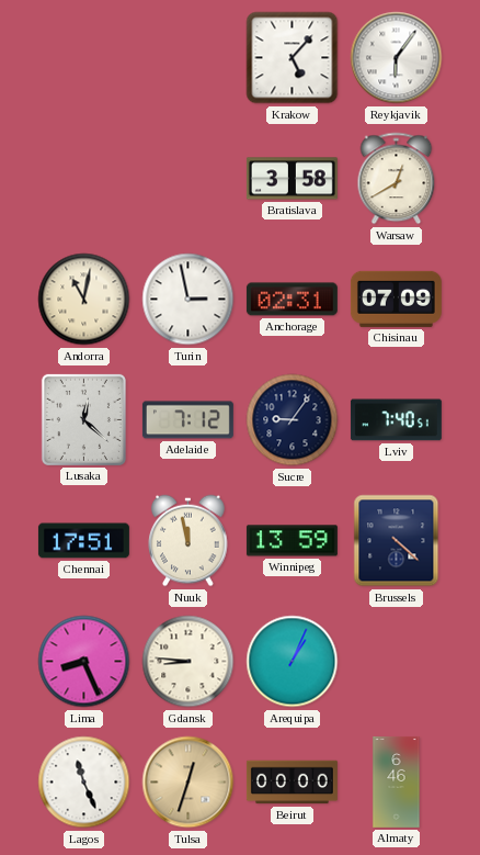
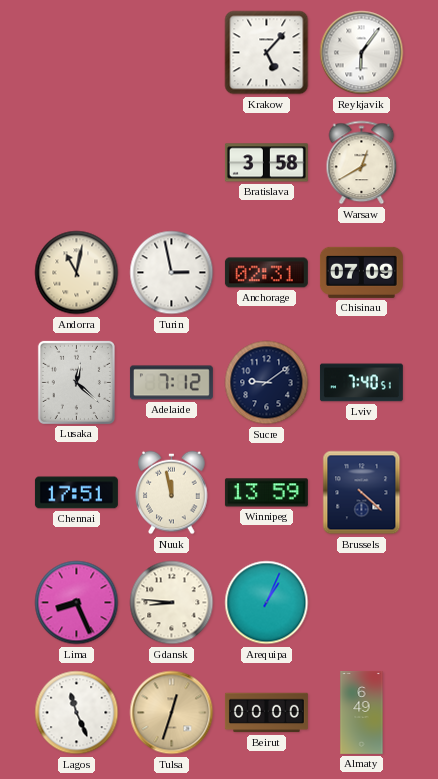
Sucre: 9:06 -> 9:09
Almaty: 6:46 -> 6:49
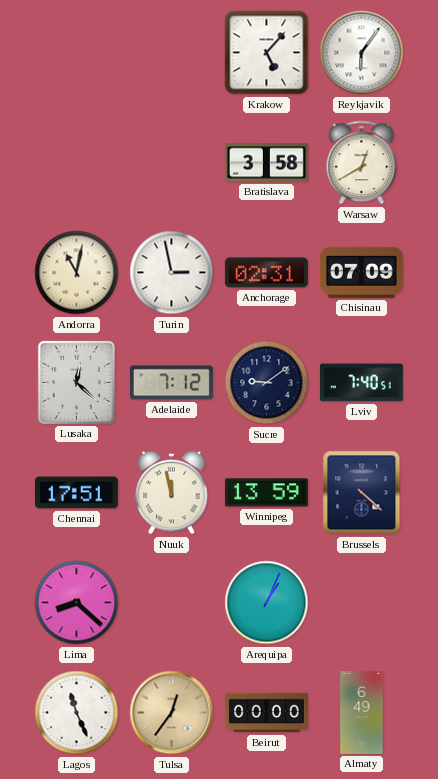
Lima: 8:26 -> 8:22
Gdansk: 8:46 -> none
Tulsa: 12:33 -> 12:36
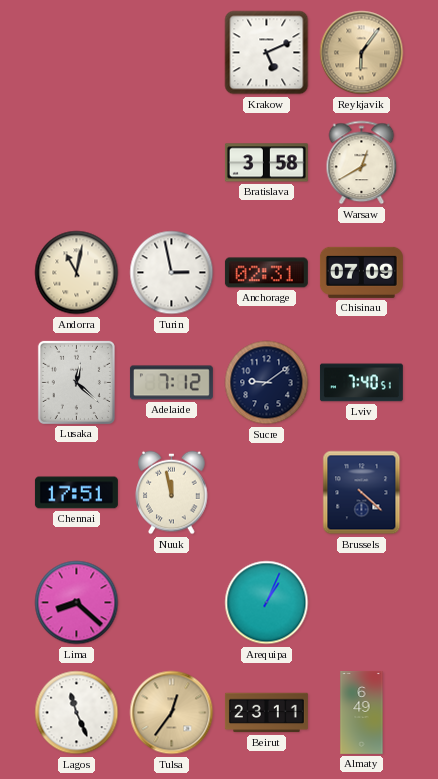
Krakow: 5:07 -> 5:11
Reykjavik dial: white -> champagne
Winnipeg: 13:59 -> none
Beirut: 00:00 -> 23:11
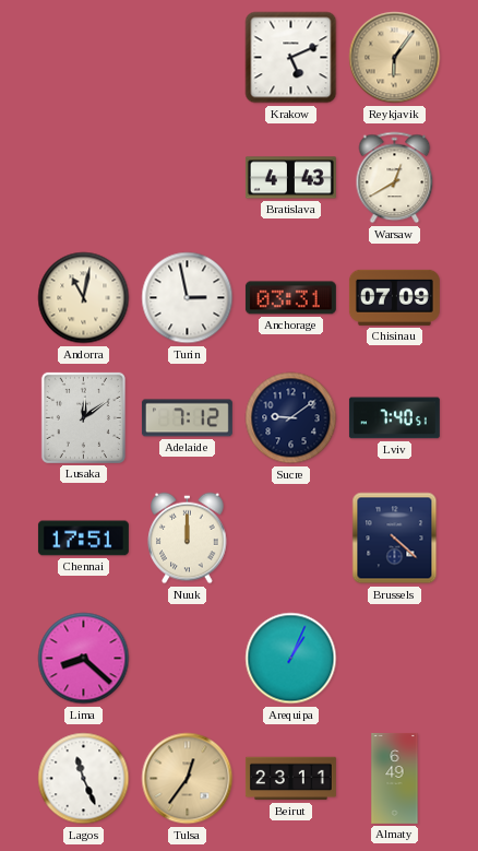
Bratislava: 3:58 -> 4:43
Anchorage: 02:31 -> 03:31
Lusaka: 12:22 -> 12:09
Nuuk: 11:58 -> 12:00
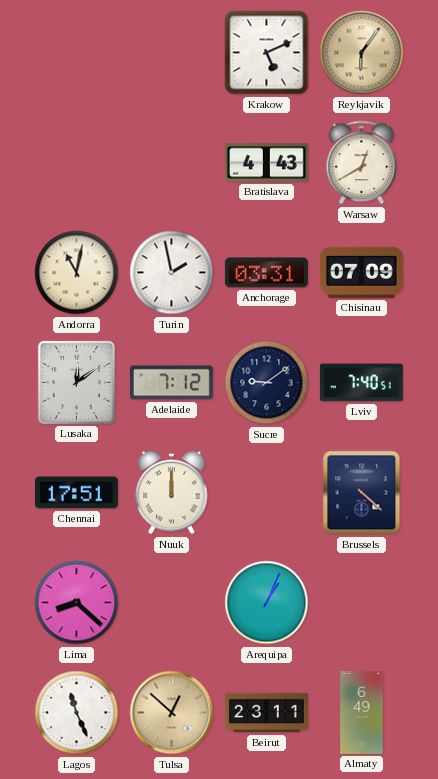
Turin: 2:58 -> 1:58
Tulsa: 12:36 -> 12:52
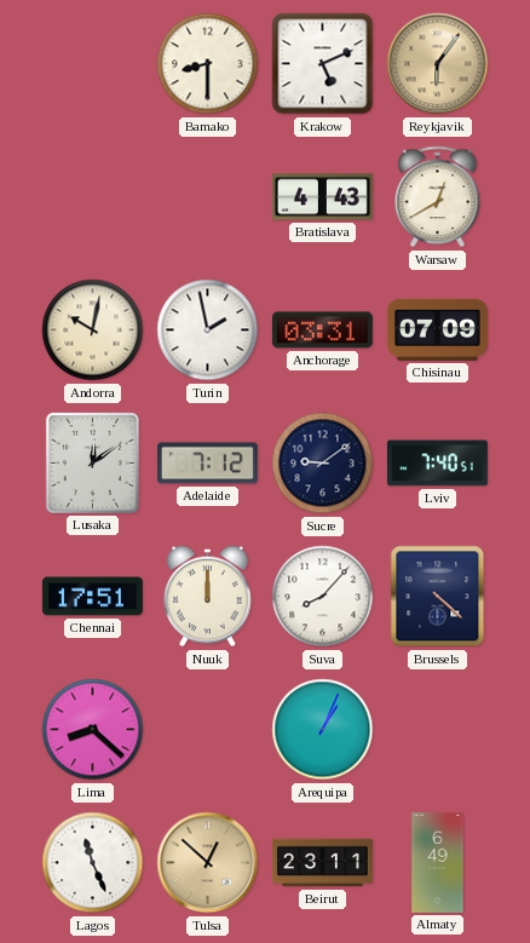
Bamako: none -> 8:30
Andorra: 11:02 -> 10:02
Suva: none -> 8:07
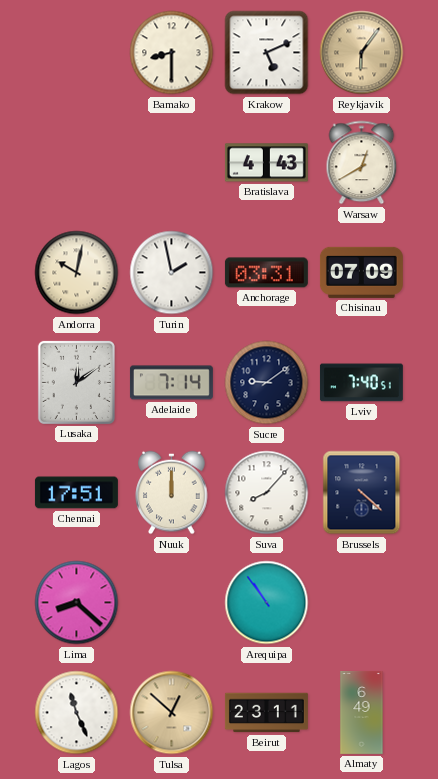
Adelaide: 7:12 -> 7:14
Arequipa: 1:04 -> 10:54
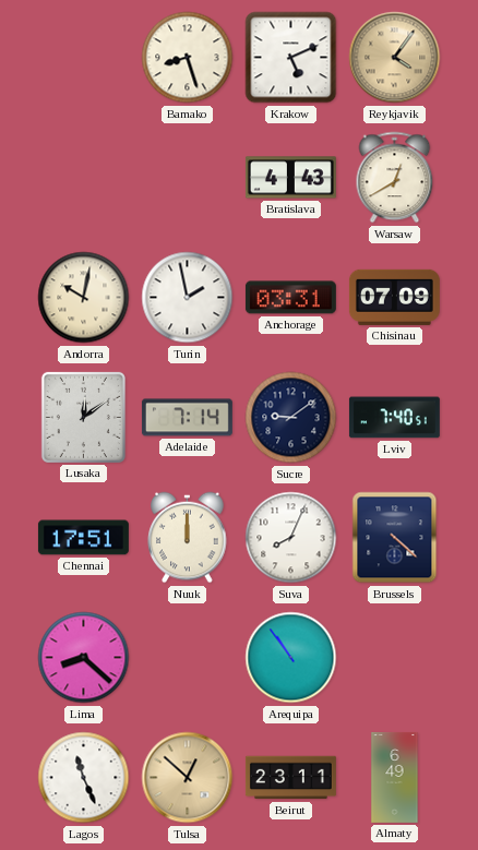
Bamako: 8:30 -> 8:27
Reykjavik: 6:06 -> 4:06
Suva: 8:07 -> 8:04
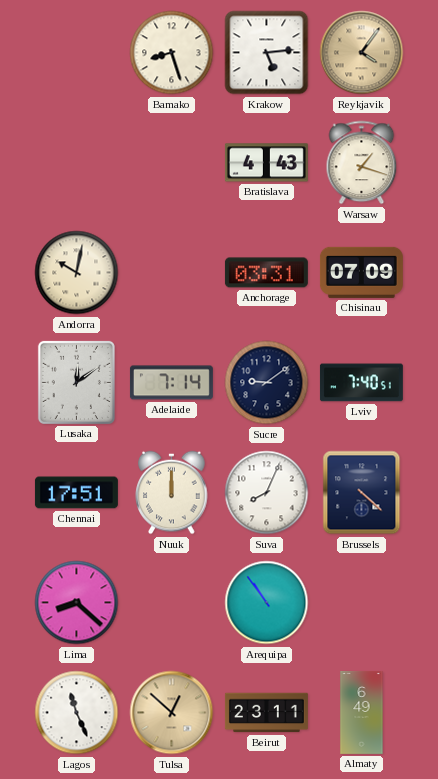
Krakow: 5:11 -> 5:14
Warsaw: 12:40 -> 1:18
Turin: 1:58 -> none
